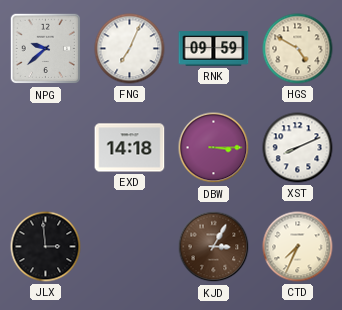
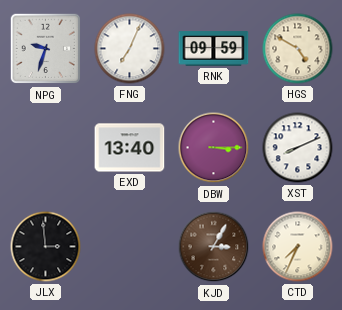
NPG: 9:38 -> 9:33
EXD: 14:18 -> 13:40
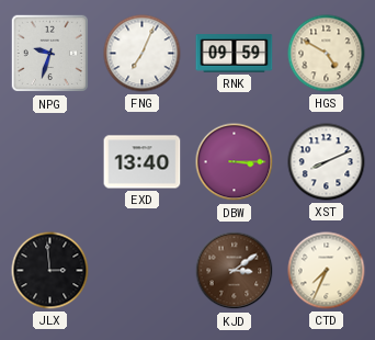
KJD: 3:05 -> 3:09
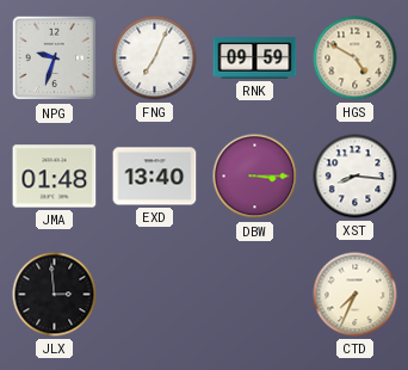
JMA: none -> 01:48
XST: 8:11 -> 8:16
KJD: 3:09 -> none
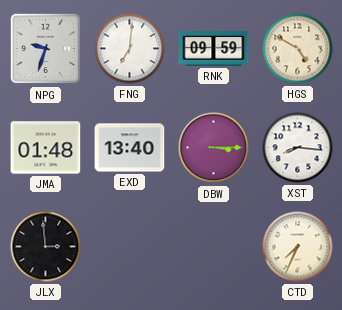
FNG: 7:04 -> 7:01
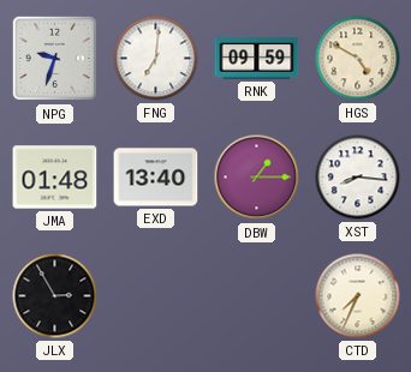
DBW: 3:15 -> 1:15
JLX: 2:59 -> 2:55
